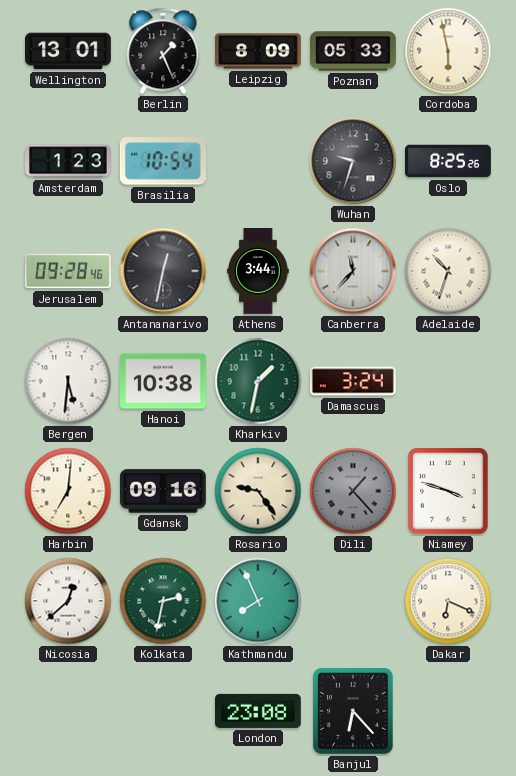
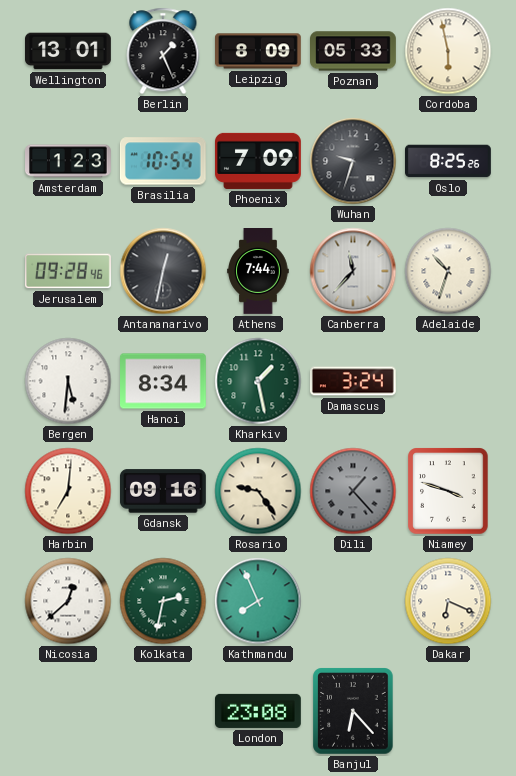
Phoenix: none -> 7:09
Athens: 3:44 -> 7:44
Hanoi: 10:38 -> 8:34
Kharkiv: 1:32 -> 1:28
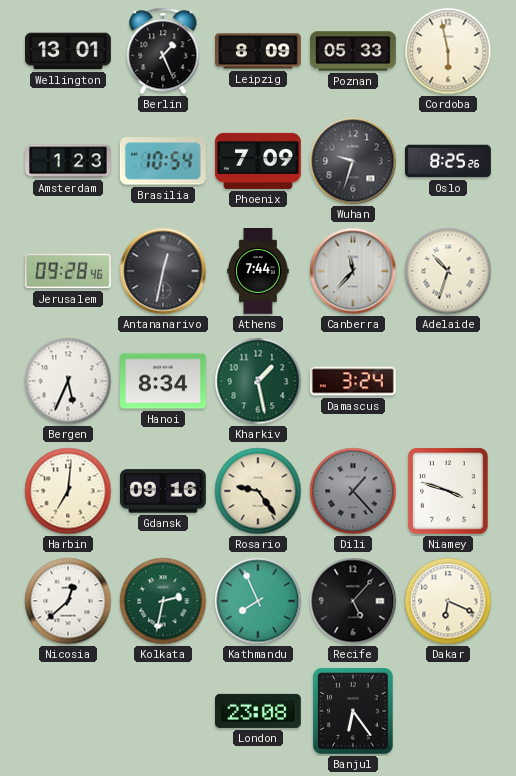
Bergen: 5:31 -> 5:34
Recife: none -> 5:07
Banjul: 6:23 -> 6:24
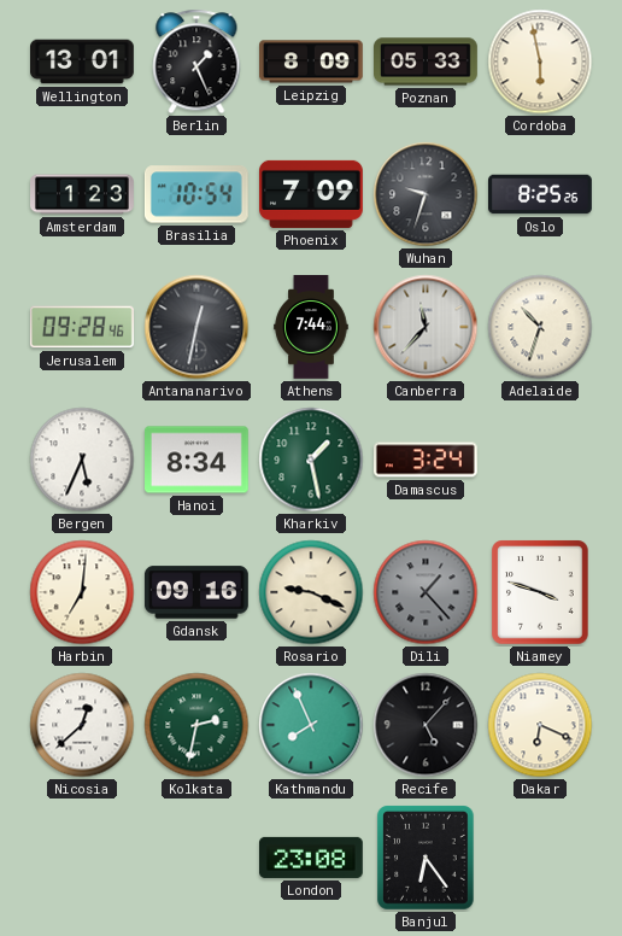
Rosario: 9:24 -> 9:19
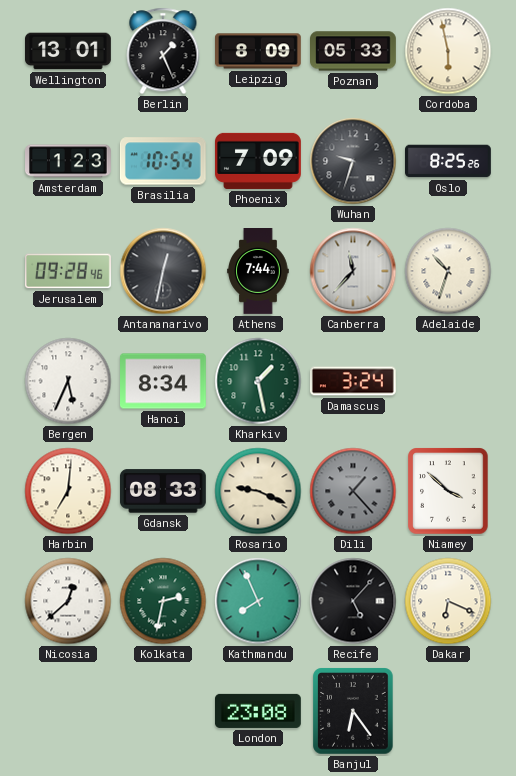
Gdansk: 09:16 -> 08:33
Niamey: 3:48 -> 3:52
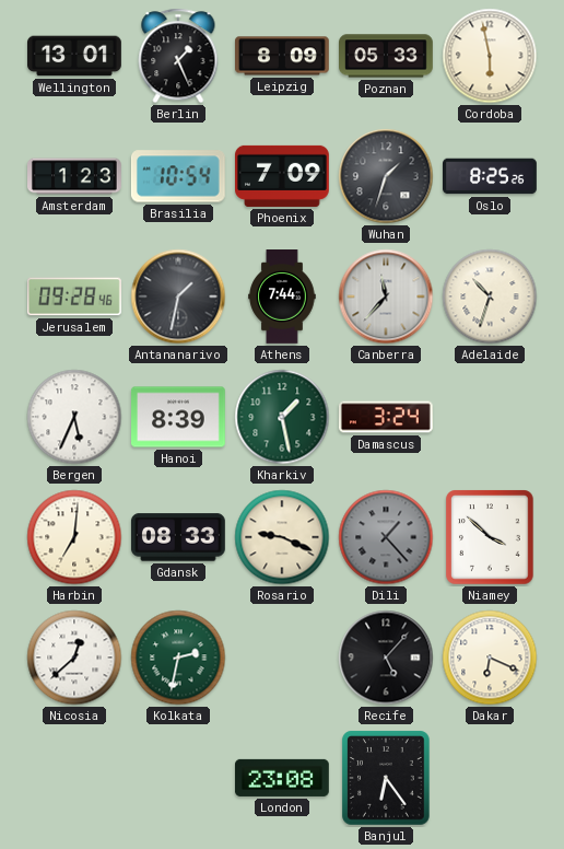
Wuhan: 9:33 -> 1:33
Antananarivo: 12:32 -> 1:32
Hanoi: 8:34 -> 8:39
Kathmandu: 7:56 -> none
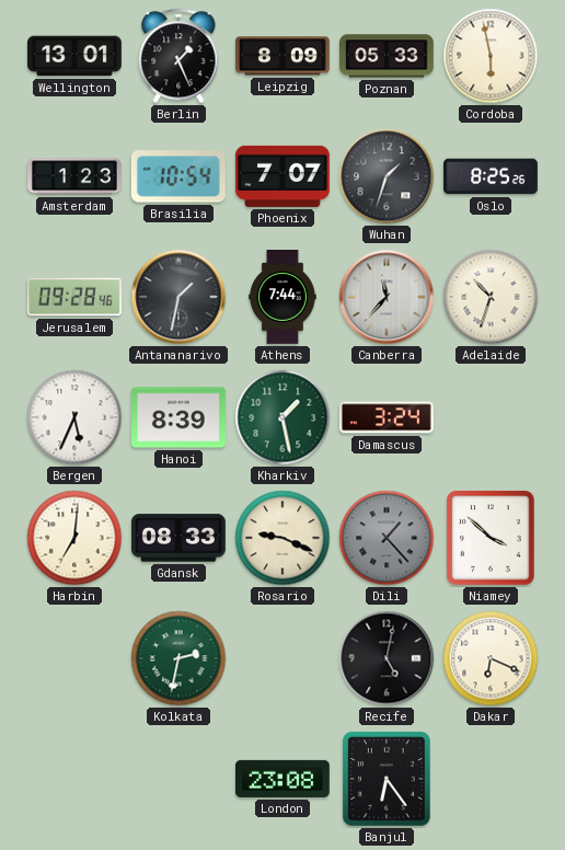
Phoenix: 7:09 -> 7:07
Nicosia: 12:38 -> none
Recife: 5:07 -> 5:02
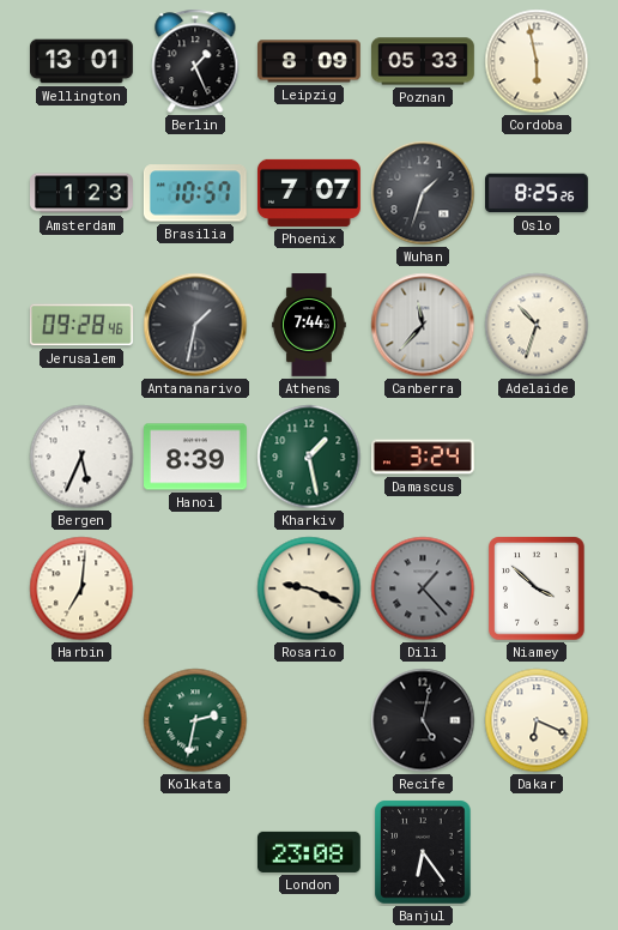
Brasilia: 10:54 -> 10:57
Gdansk: 08:33 -> none
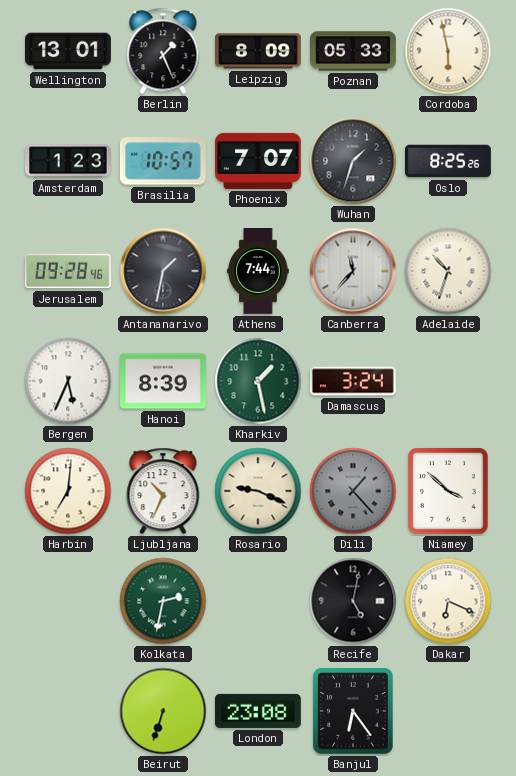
Ljubljana: none -> 10:34
Beirut: none -> 6:33
